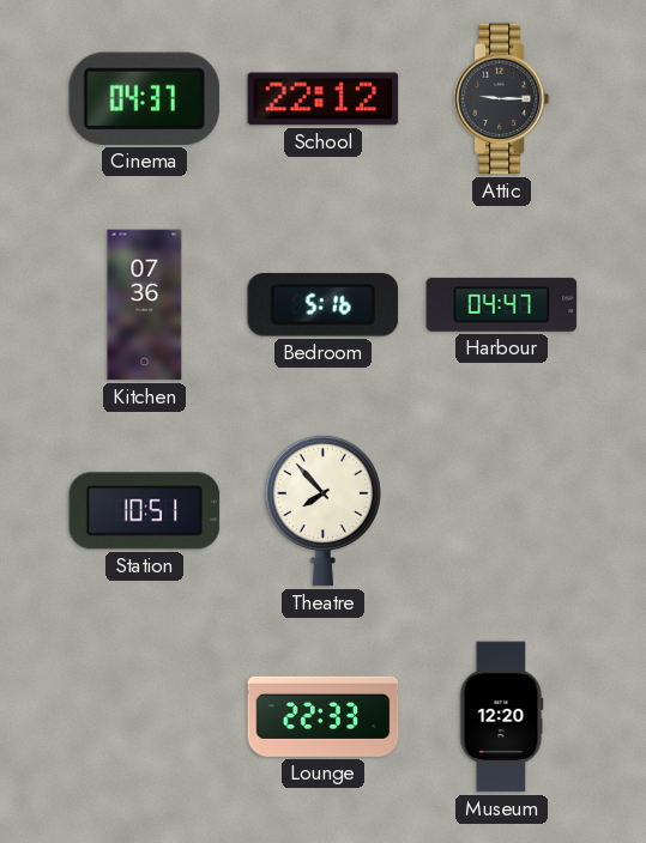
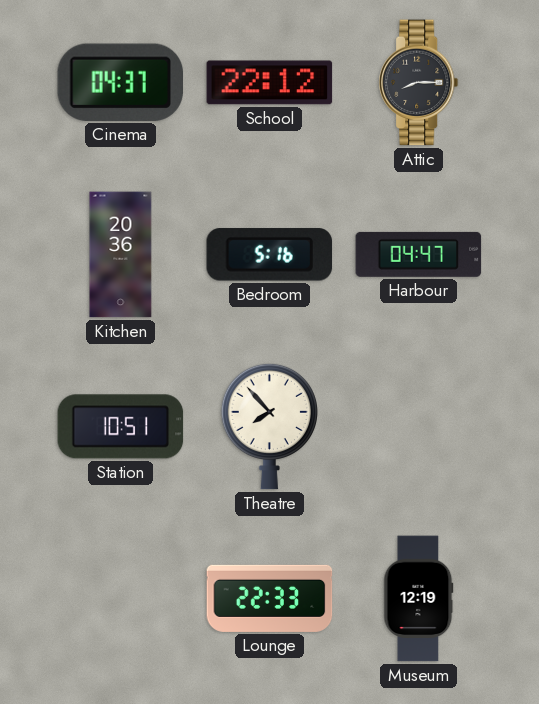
Attic: 9:15 -> 8:15
Kitchen: 07:36 -> 20:36
Museum: 12:20 -> 12:19
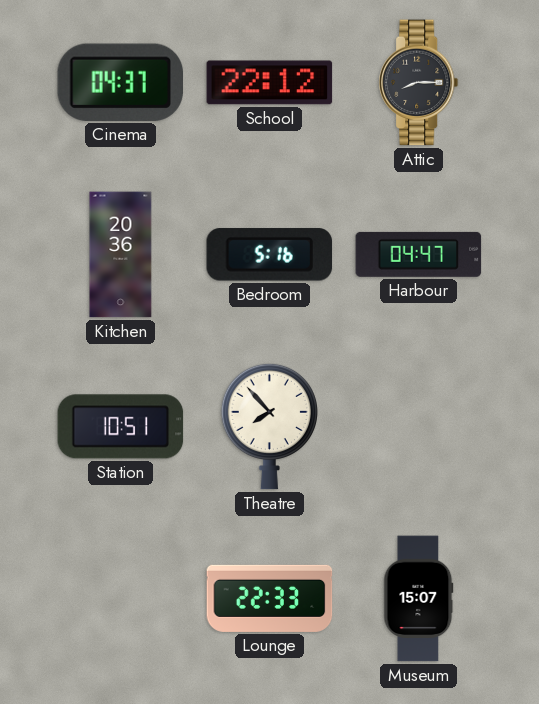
Museum: 12:19 -> 15:07
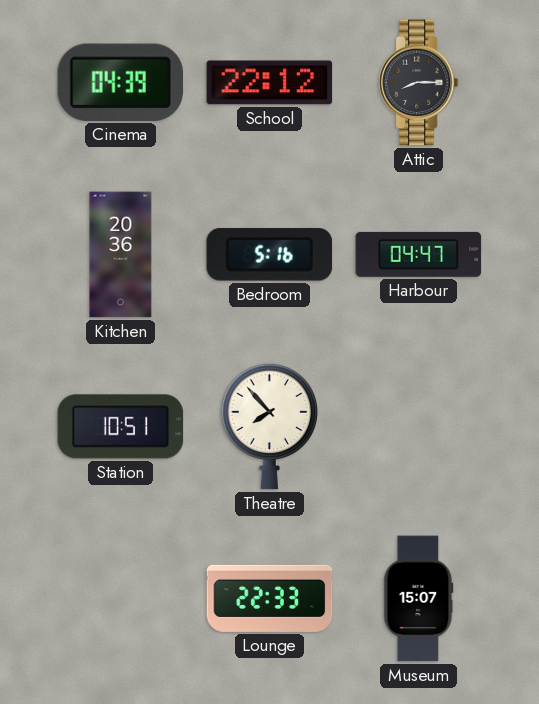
Cinema: 04:37 -> 04:39
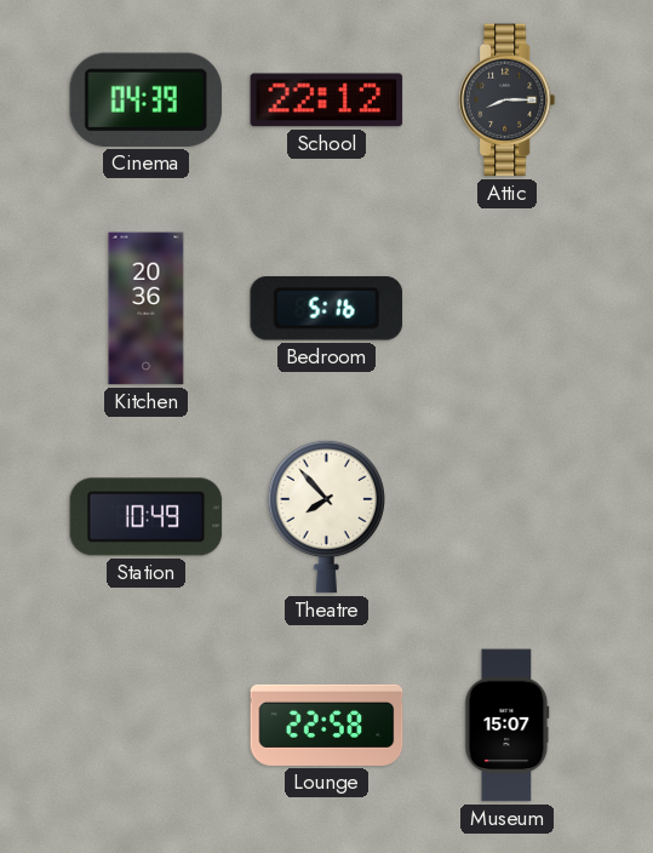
Harbour: 04:47 -> none
Station: 10:51 -> 10:49
Lounge: 22:33 -> 22:58
